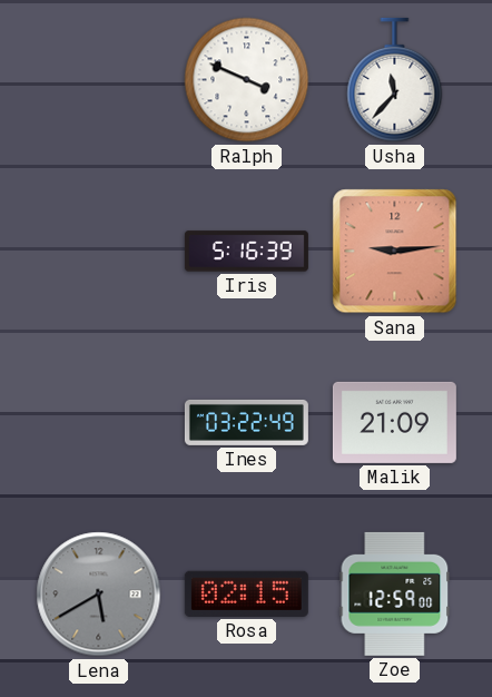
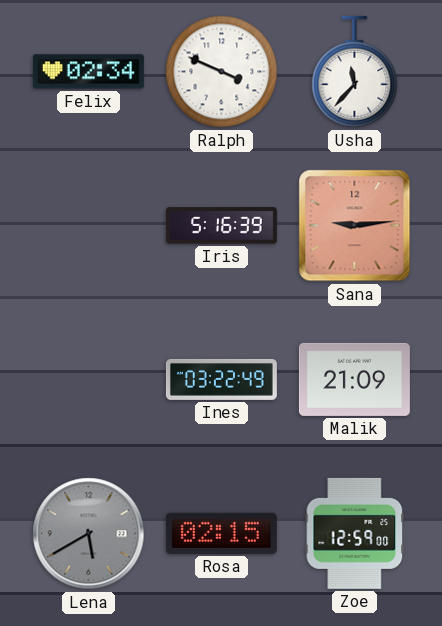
Felix: none -> 02:34
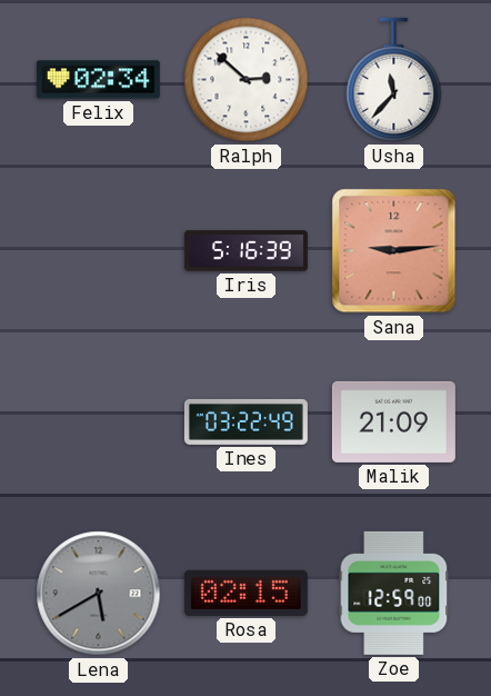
Ralph: 3:49 -> 2:52
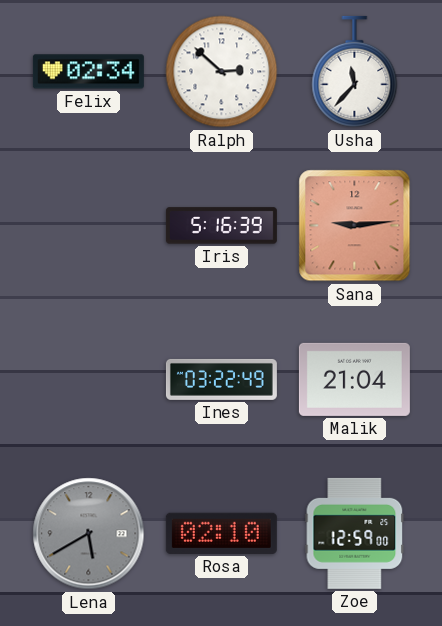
Malik: 21:09 -> 21:04
Rosa: 02:15 -> 02:10
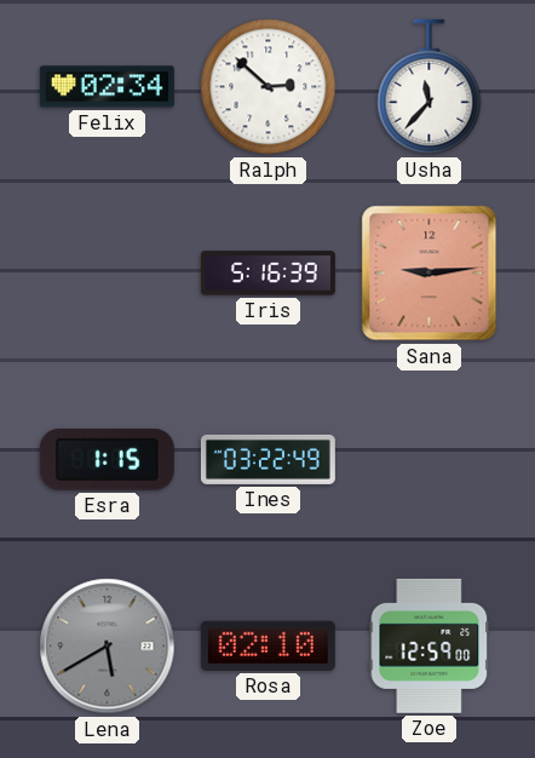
Esra: none -> 1:15
Malik: 21:04 -> none
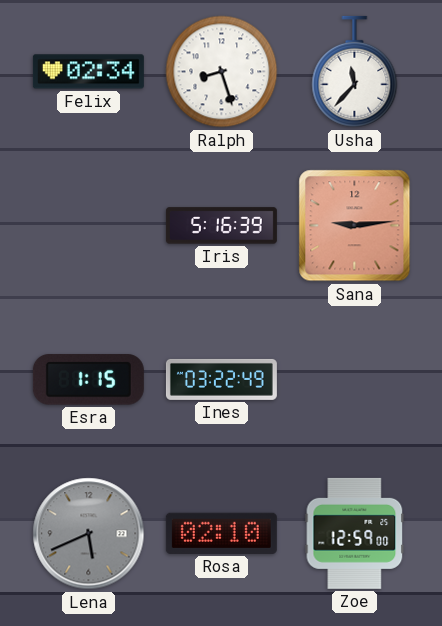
Ralph: 2:52 -> 8:27
Lena: 5:40 -> 5:41
